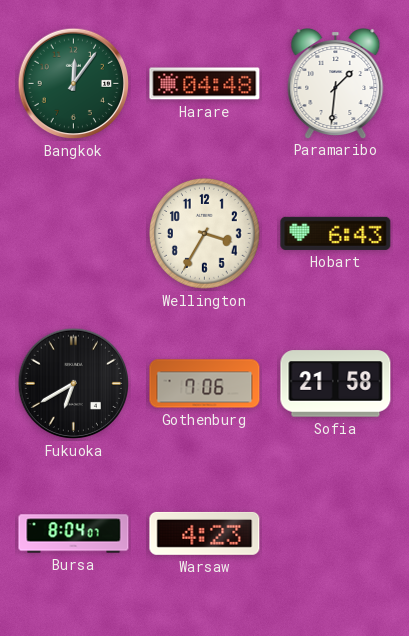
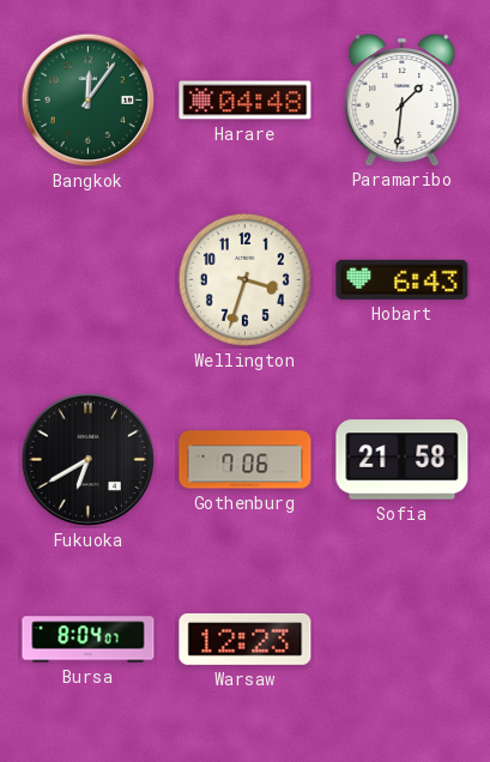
Wellington: 3:35 -> 3:33
Warsaw: 4:23 -> 12:23
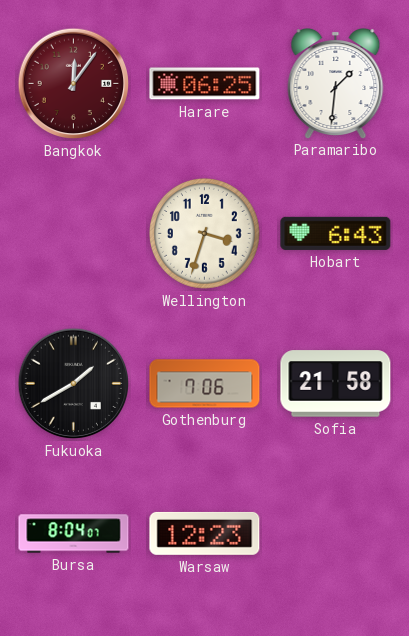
Bangkok dial: green -> burgundy
Harare: 04:48 -> 06:25
Fukuoka: 6:40 -> 1:40
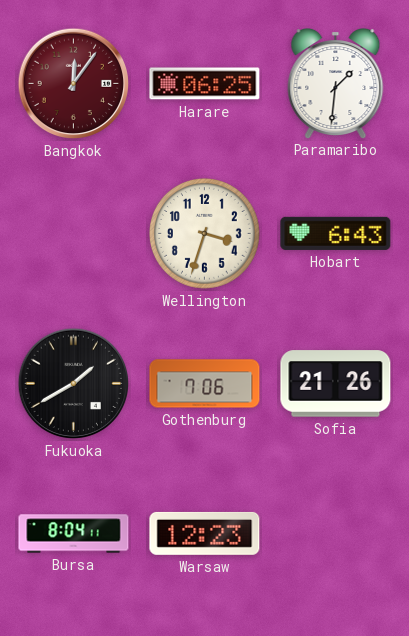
Sofia: 21:58 -> 21:26
Bursa: 8:04:07 -> 8:04:11
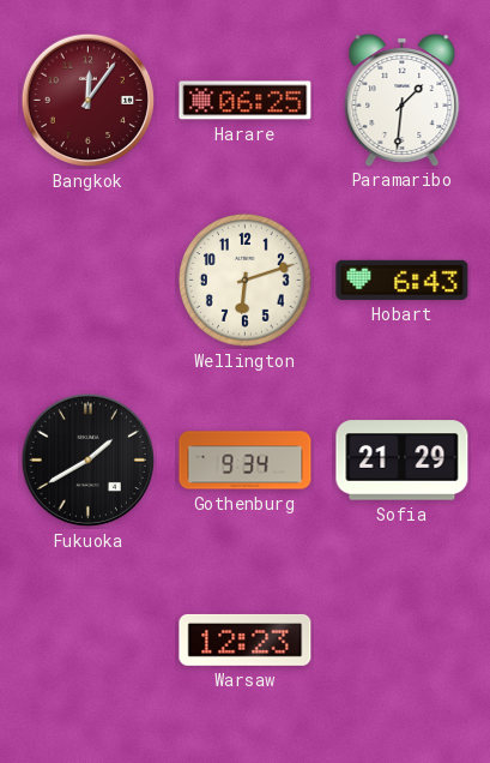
Wellington: 3:33 -> 6:12
Gothenburg: 7:06 -> 9:34
Sofia: 21:26 -> 21:29
Bursa: 8:04 -> none
